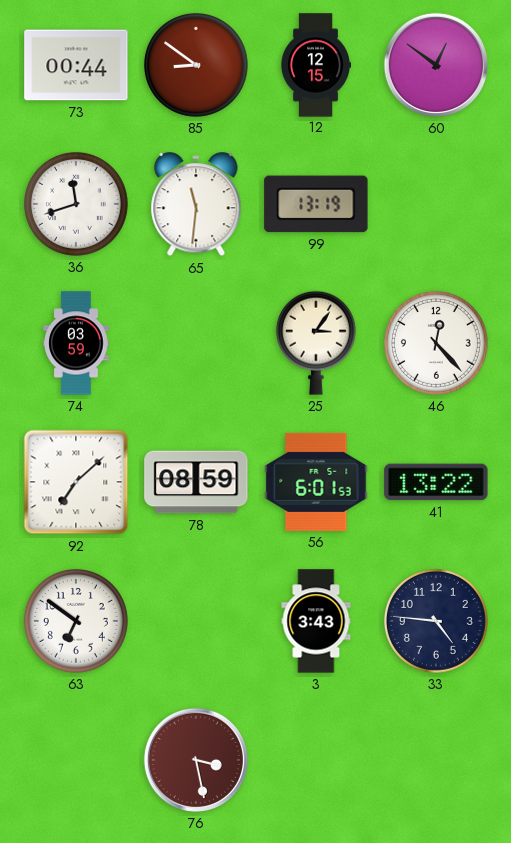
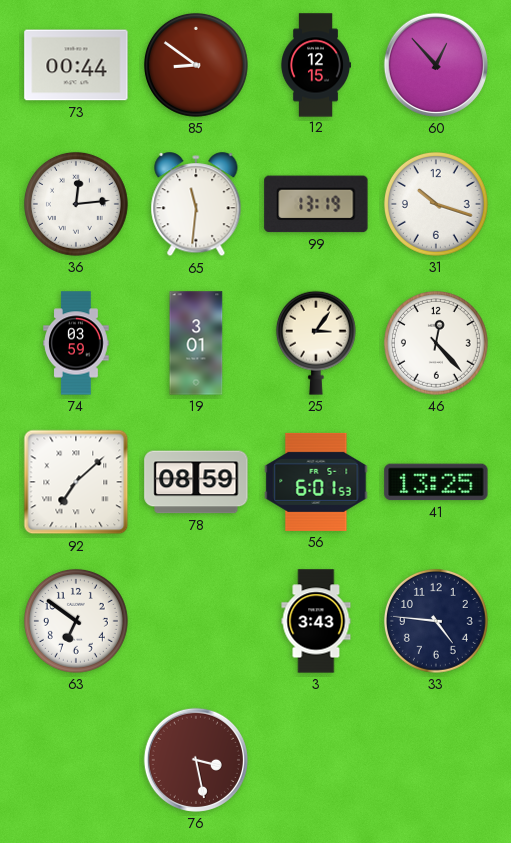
60: 12:51 -> 12:53
36: 11:42 -> 12:14
31: none -> 10:18
19: none -> 3:01
41: 13:22 -> 13:25
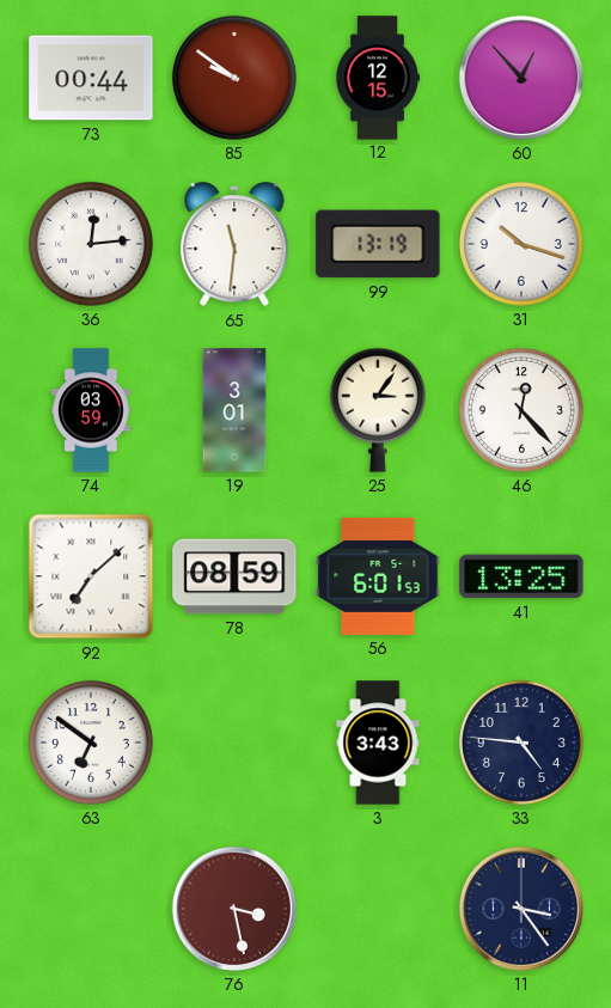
85: 8:51 -> 9:51
11: none -> 3:24
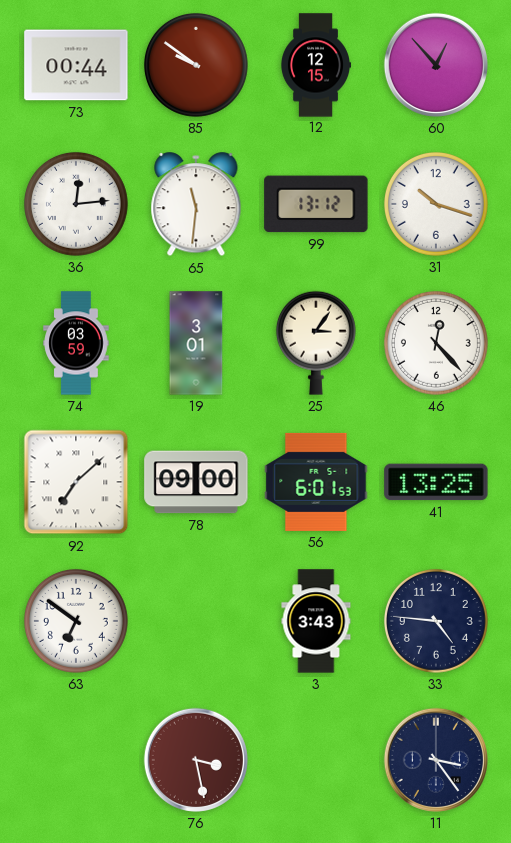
99: 13:19 -> 13:12
78: 08:59 -> 09:00
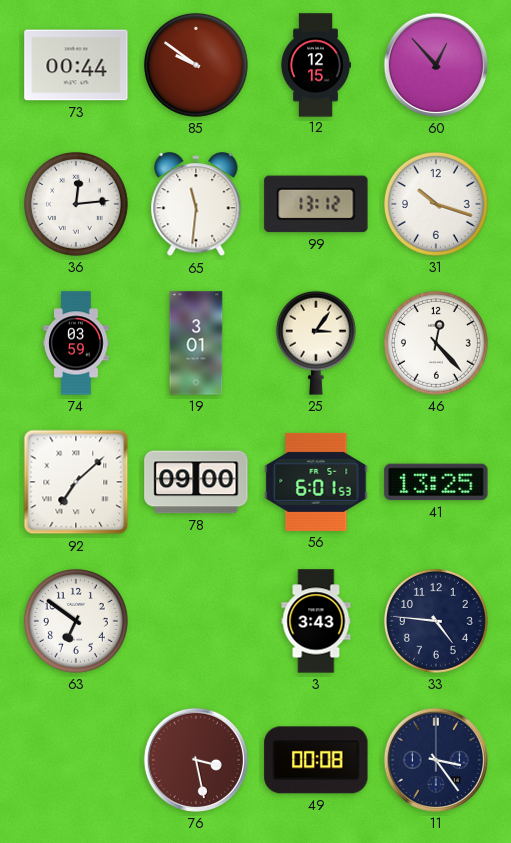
49: none -> 00:08
